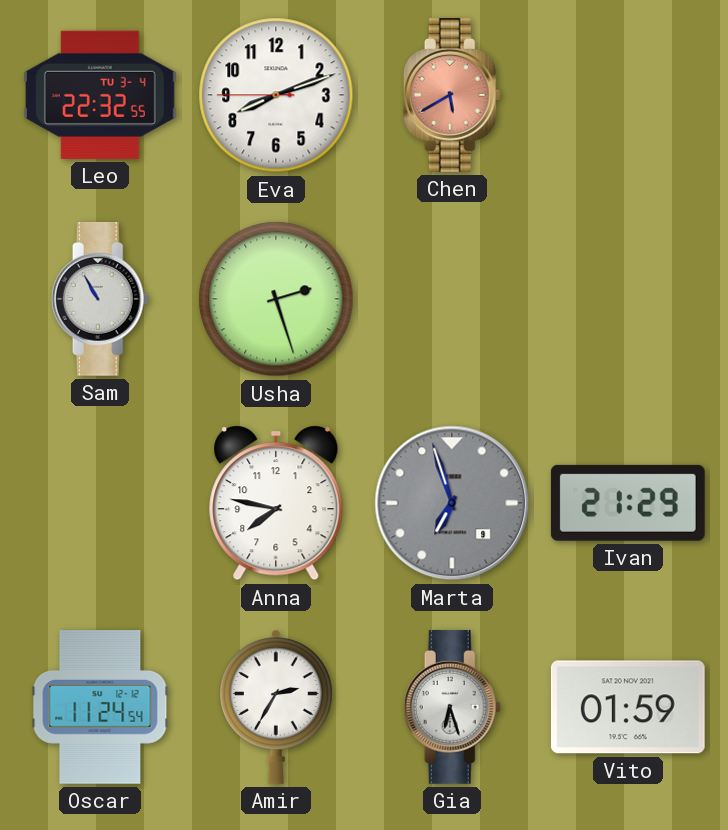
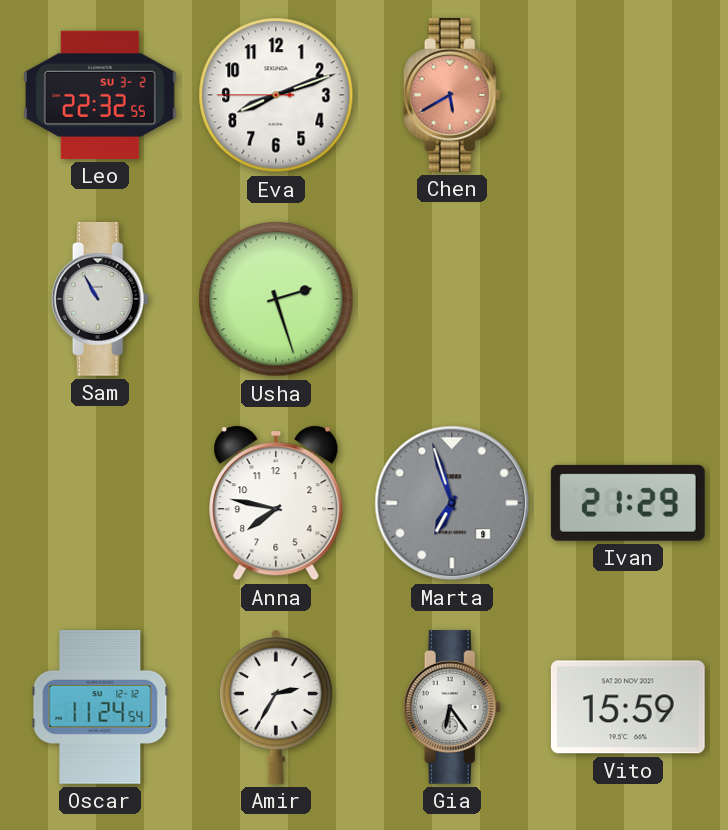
Leo date: TU 3-4 -> SU 3-2
Gia: 6:27 -> 6:24
Vito: 01:59 -> 15:59
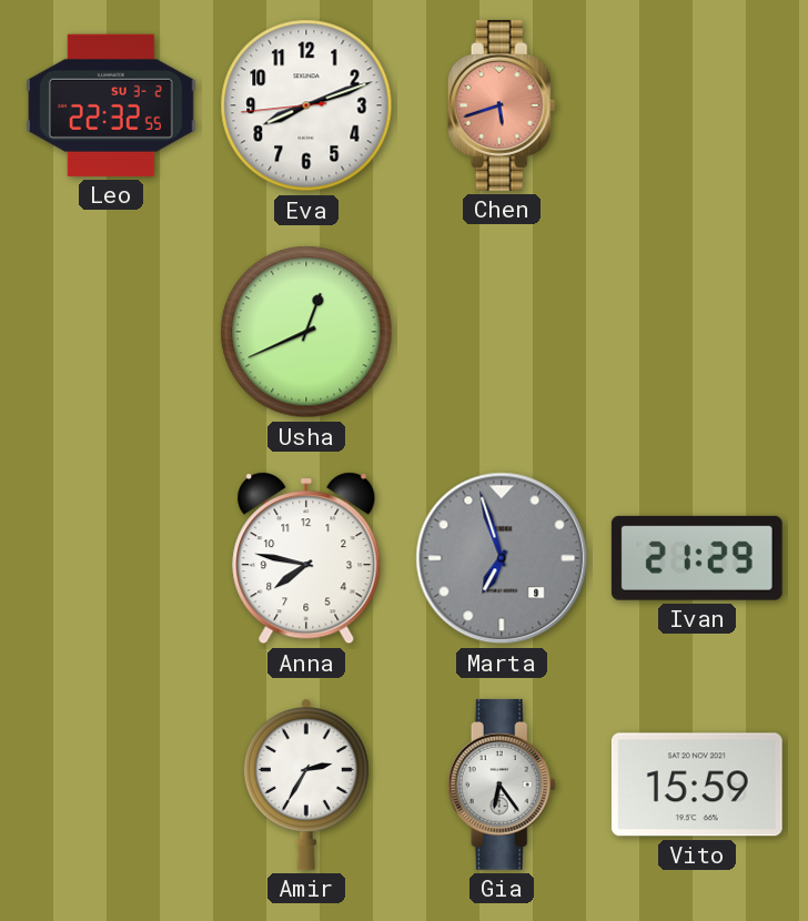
Eva: 8:11:45 -> 8:11:44
Chen: 5:40 -> 5:42
Sam: 10:55 -> none
Usha: 2:27 -> 12:41
Oscar: 11:24 -> none
